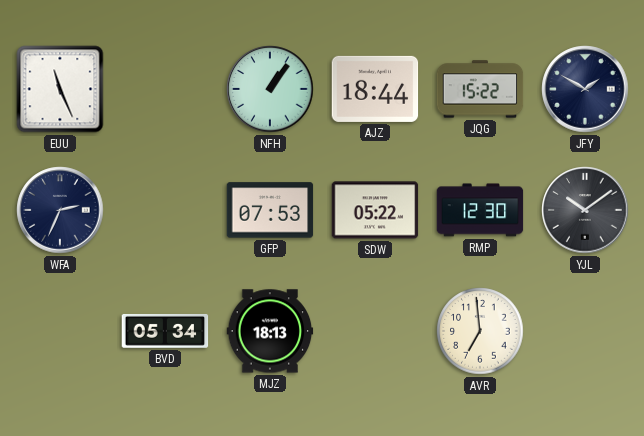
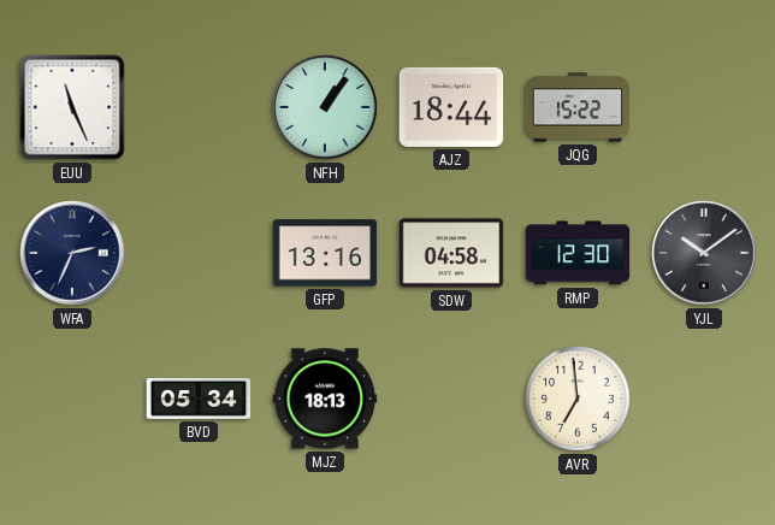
JFY: 1:50 -> none
GFP: 07:53 -> 13:16
SDW: 05:22 -> 04:58
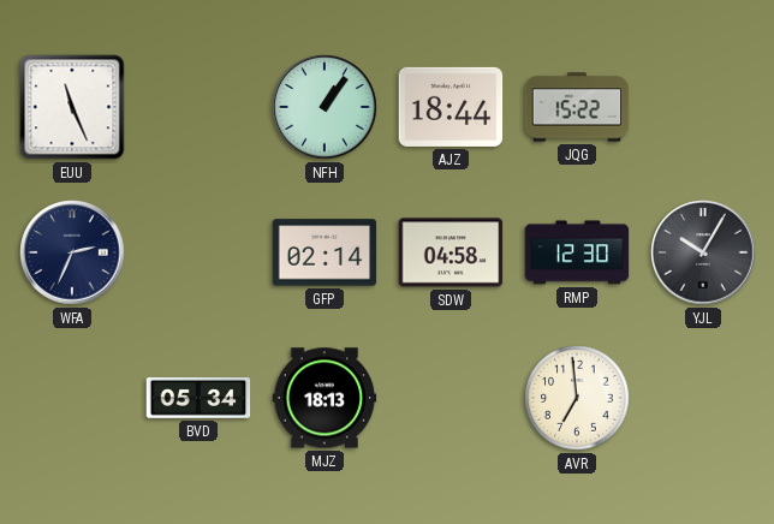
GFP: 13:16 -> 02:14
YJL: 10:09 -> 10:05
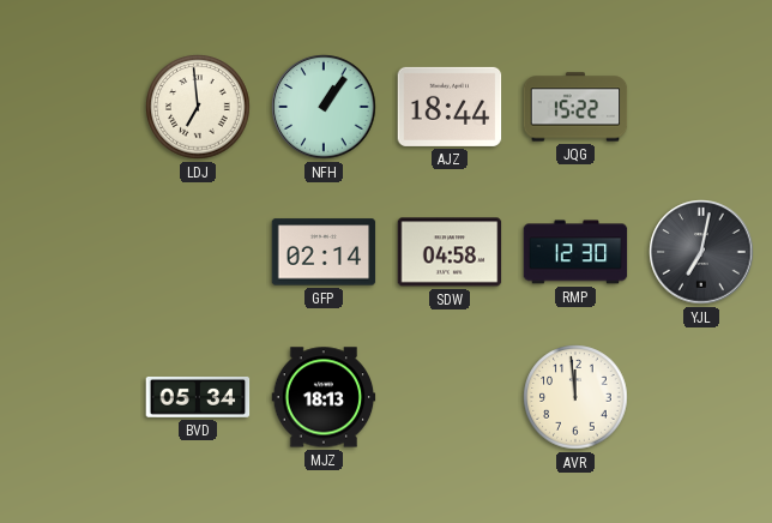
EUU: 11:26 -> none
LDJ: none -> 6:59
WFA: 2:34 -> none
YJL: 10:05 -> 7:02
AVR: 6:59 -> 11:59
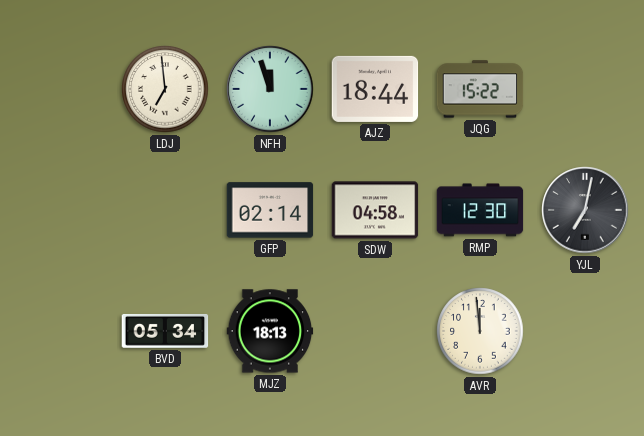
NFH: 1:06 -> 11:57
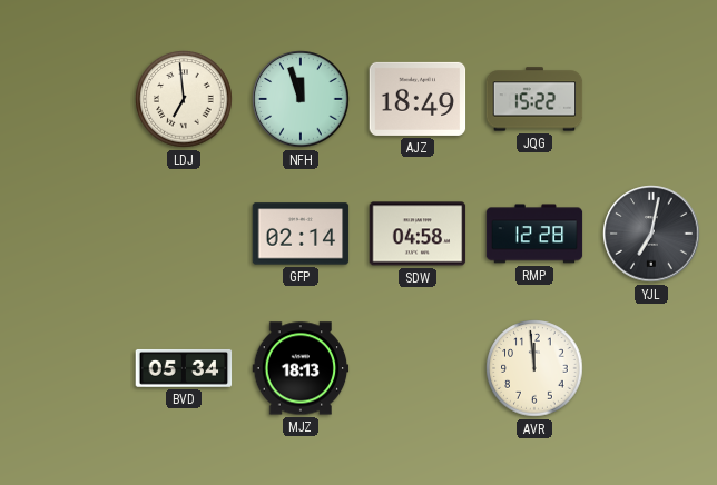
AJZ: 18:44 -> 18:49
RMP: 12:30 -> 12:28
